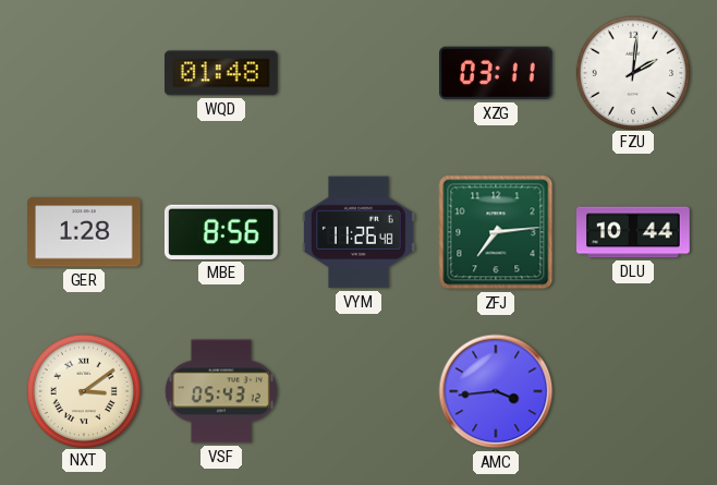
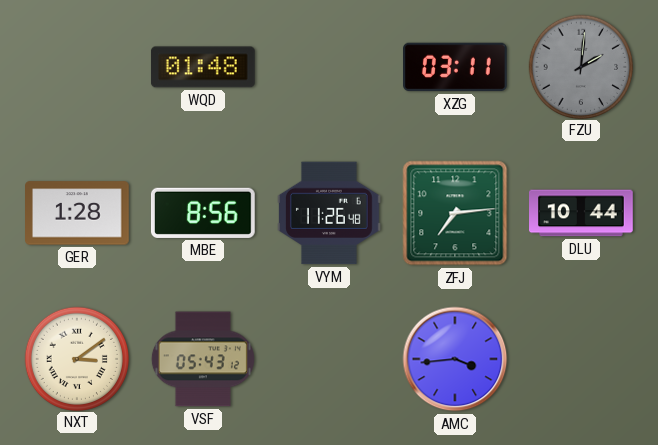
FZU dial: white -> grey
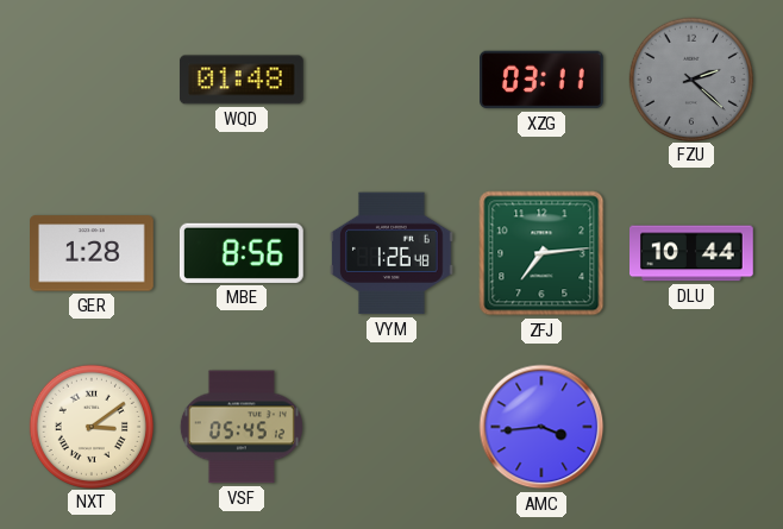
FZU: 2:01 -> 2:22
VYM: 11:26 -> 1:26
VSF: 05:43 -> 05:45
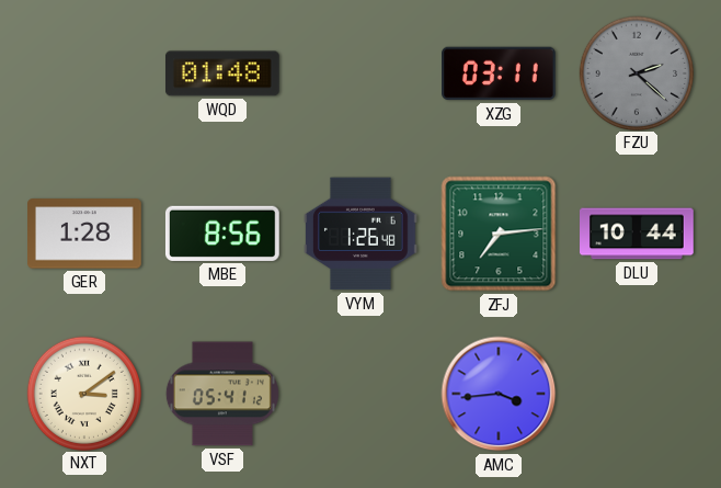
VSF: 05:45 -> 05:41
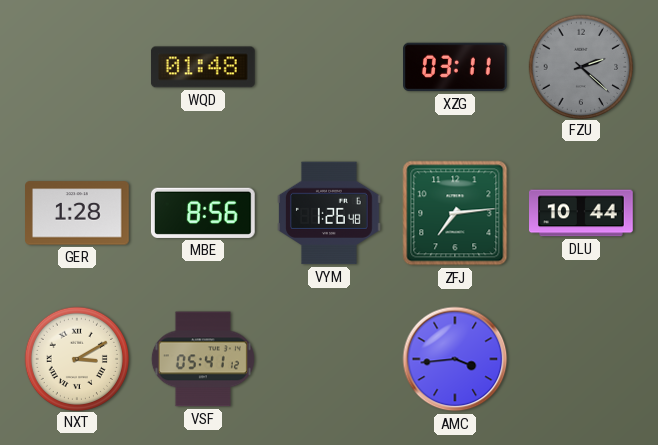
NXT: 3:09 -> 3:10
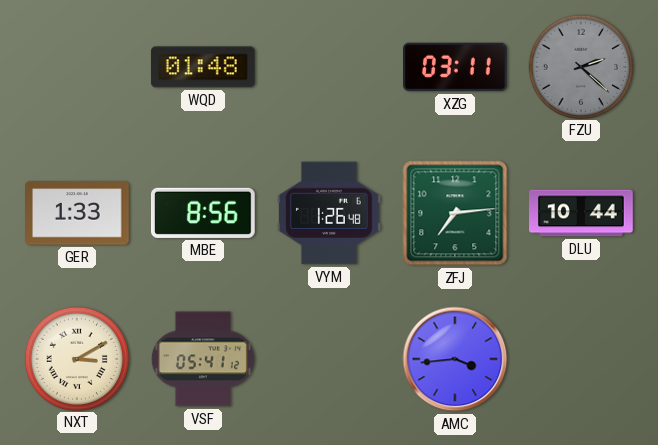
GER: 1:28 -> 1:33
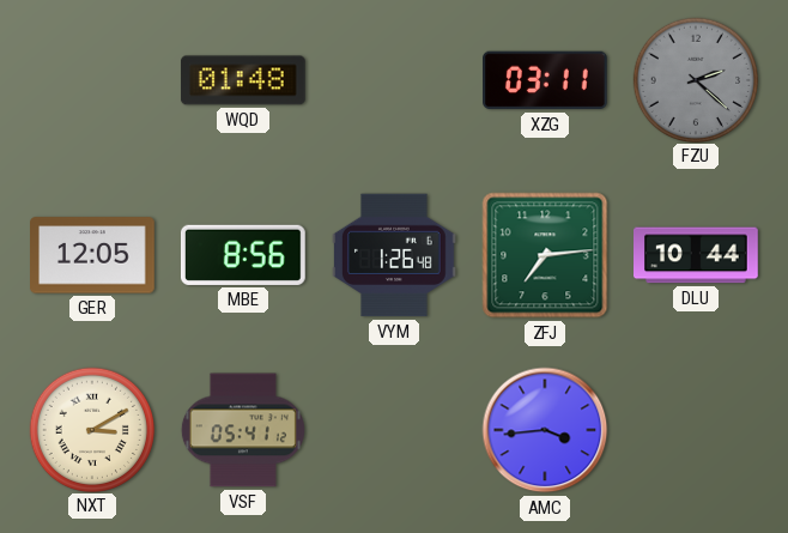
GER: 1:33 -> 12:05
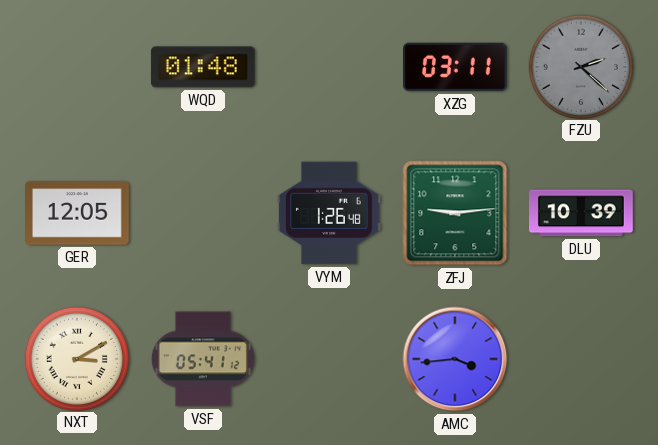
MBE: 8:56 -> none
ZFJ: 7:14 -> 9:14
DLU: 10:44 -> 10:39
